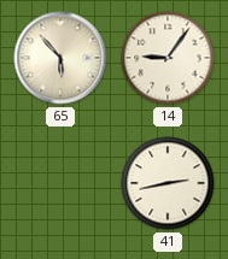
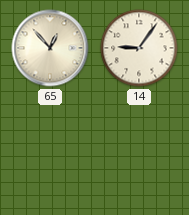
65: 5:53 -> 12:53
41: 2:43 -> none
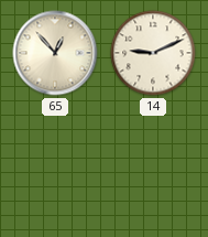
14: 9:06 -> 9:11
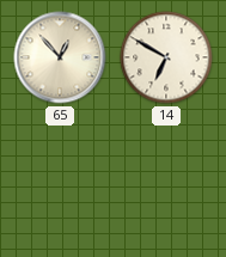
14: 9:11 -> 6:50
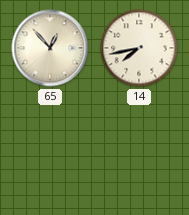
14: 6:50 -> 7:43
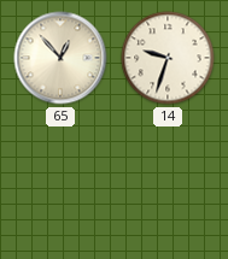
14: 7:43 -> 9:33
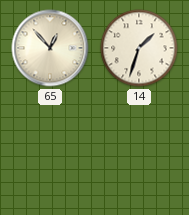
14: 9:33 -> 1:33
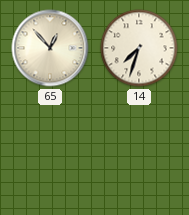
14: 1:33 -> 7:33
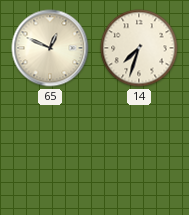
65: 12:53 -> 12:49
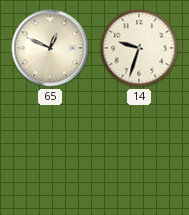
14: 7:33 -> 9:33
